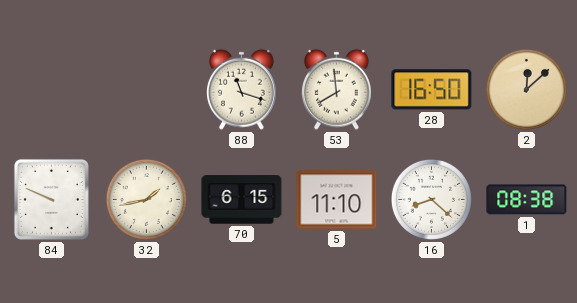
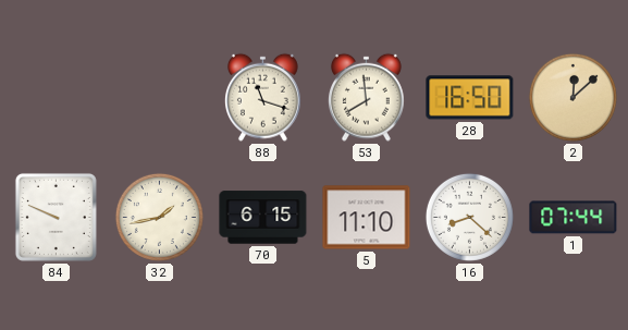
1: 08:38 -> 07:44
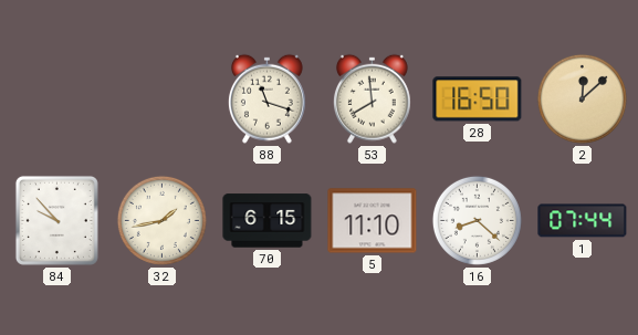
84: 9:49 -> 9:53
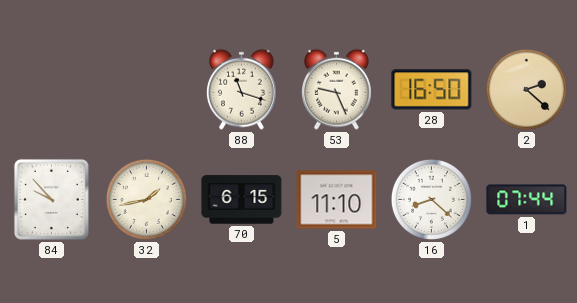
53: 7:59 -> 9:26
2: 12:08 -> 2:22
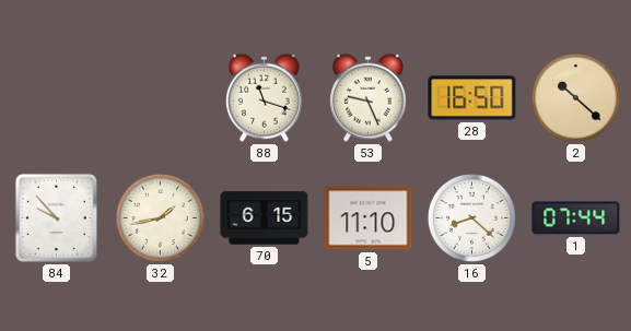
2: 2:22 -> 10:22
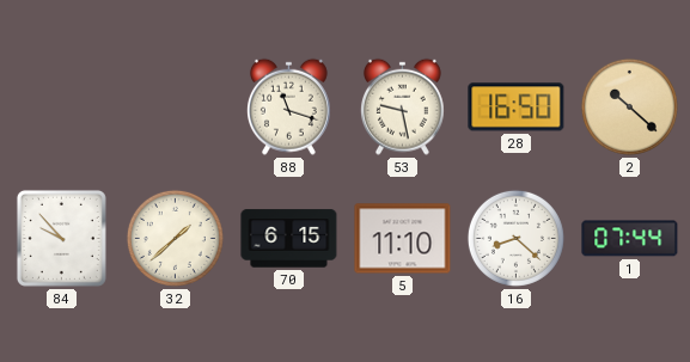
53: 9:26 -> 9:28
32: 1:43 -> 1:38
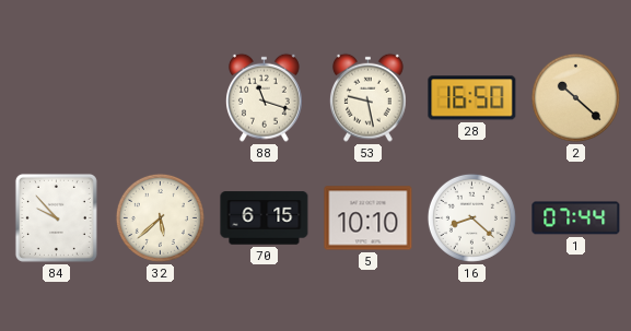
32: 1:38 -> 5:38
5: 11:10 -> 10:10
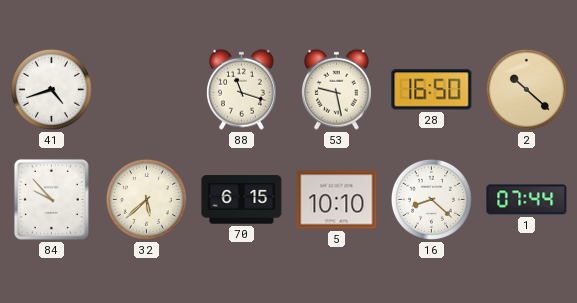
41: none -> 4:42
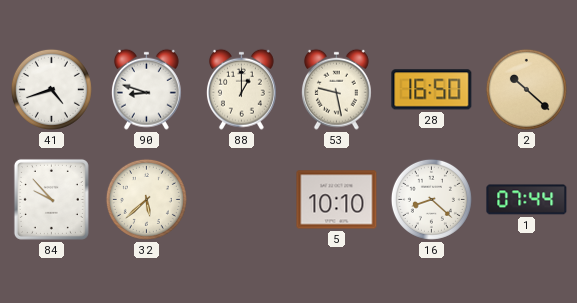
90: none -> 8:48
88: 11:18 -> 1:00
70: 6:15 -> none
